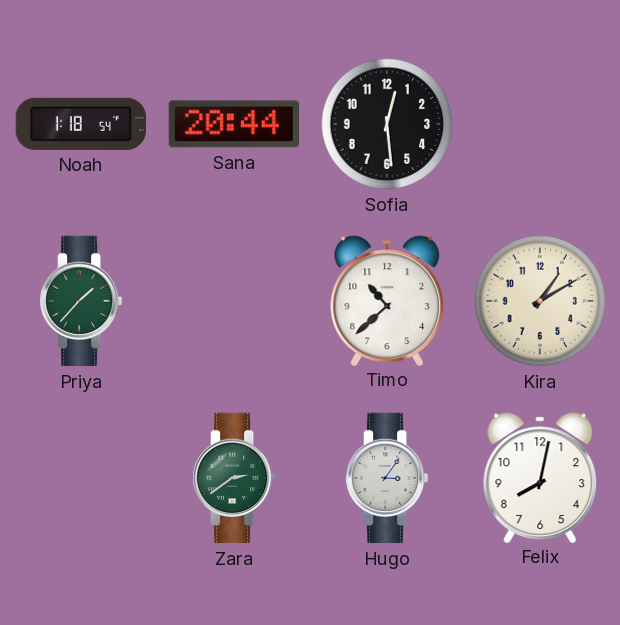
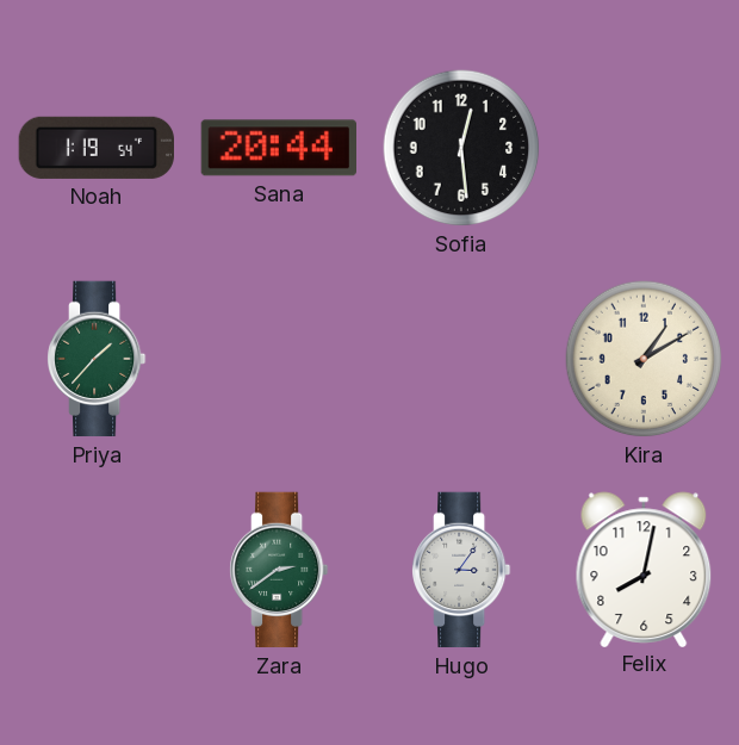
Noah: 1:18 -> 1:19
Timo: 10:38 -> none
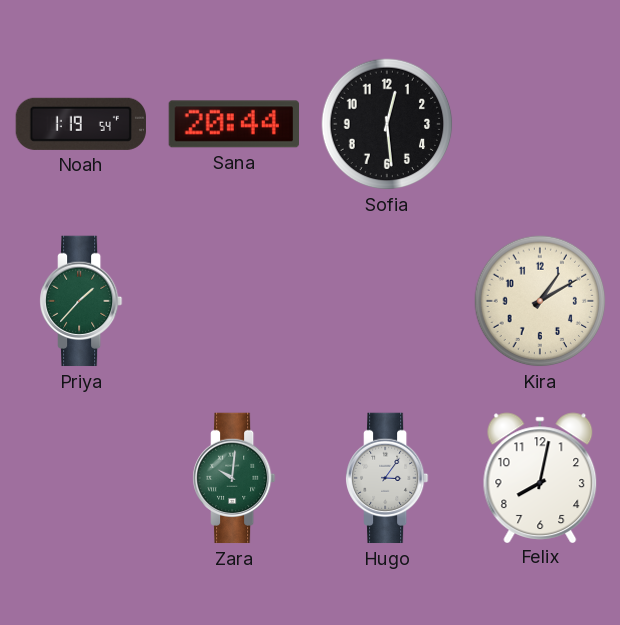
Zara: 2:39 -> 10:01
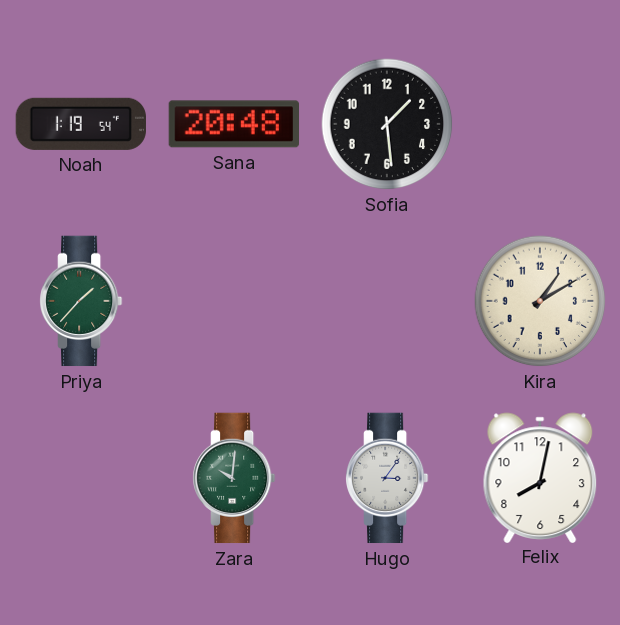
Sana: 20:44 -> 20:48
Sofia: 12:29 -> 1:29
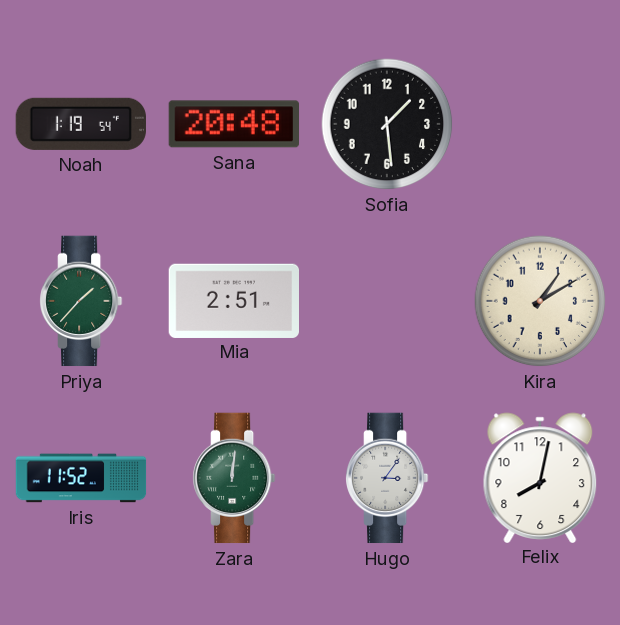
Mia: none -> 2:51
Iris: none -> 11:52
Zara: 10:01 -> 12:01
